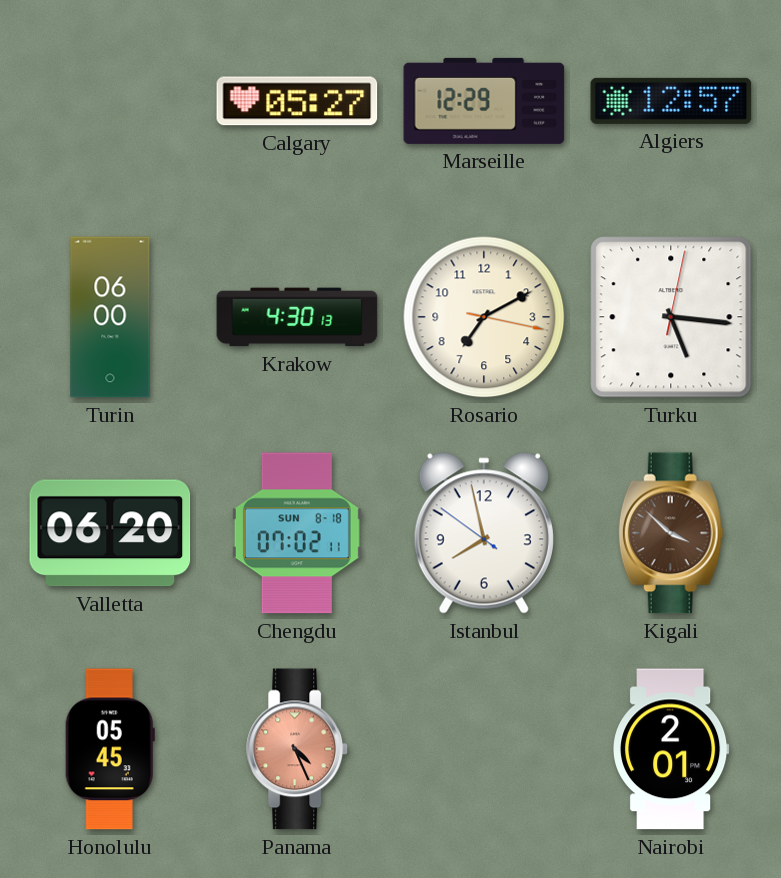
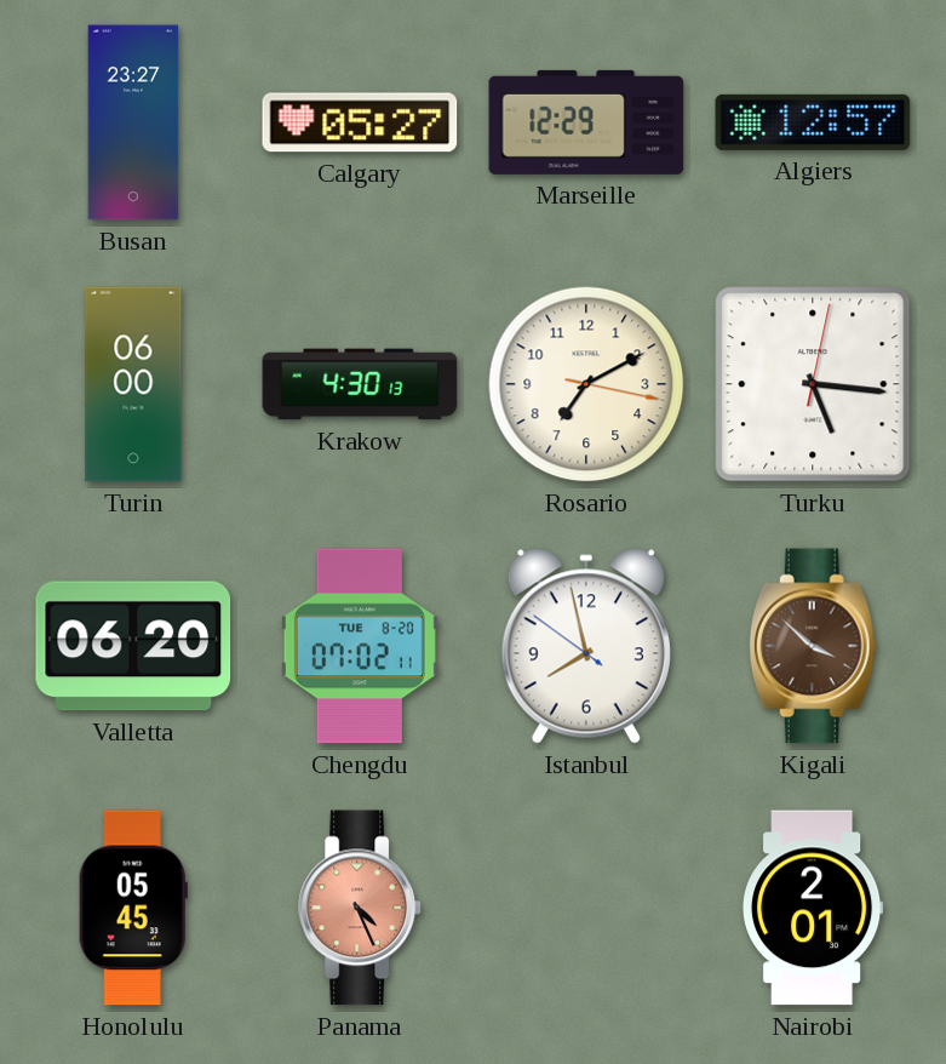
Busan: none -> 23:27
Chengdu date: SUN 8-18 -> TUE 8-20
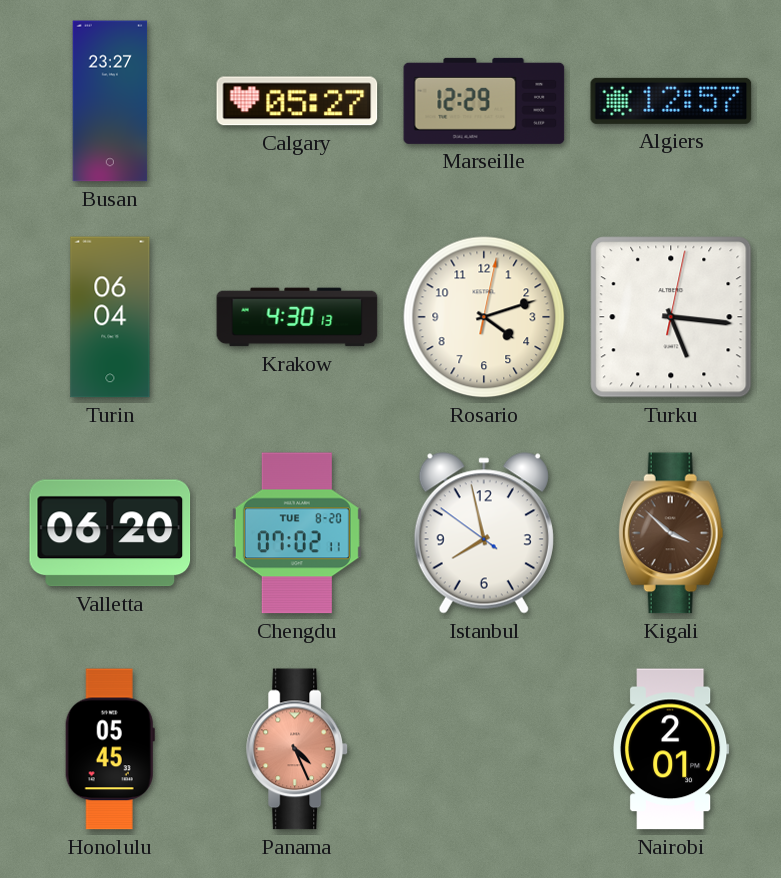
Turin: 06:00 -> 06:04
Rosario: 7:10 -> 4:12
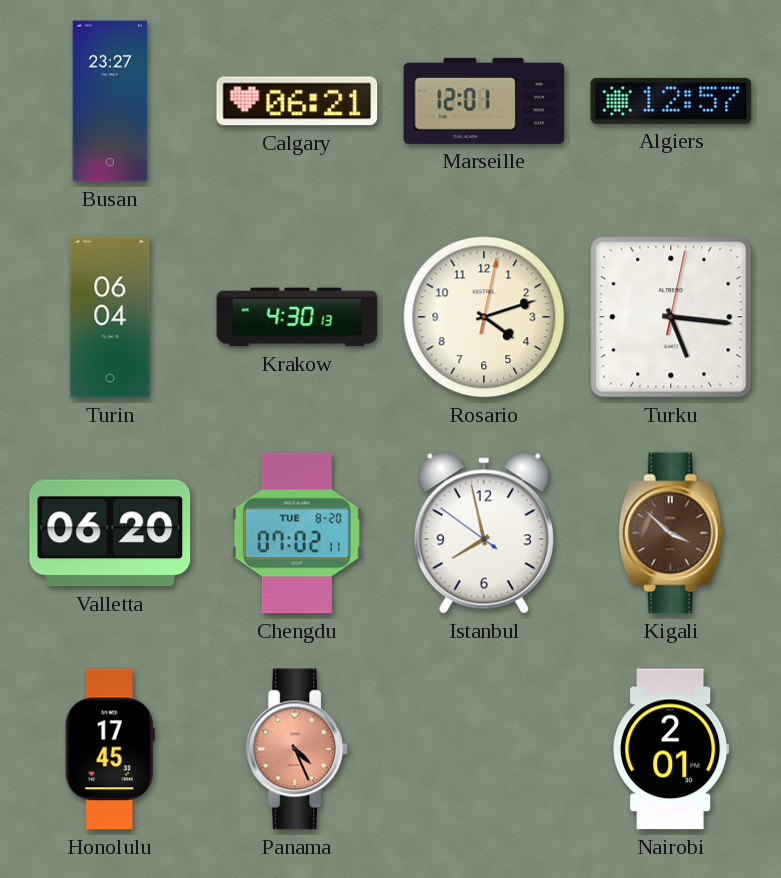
Calgary: 05:27 -> 06:21
Marseille: 12:29 -> 12:01
Honolulu: 05:45 -> 17:45
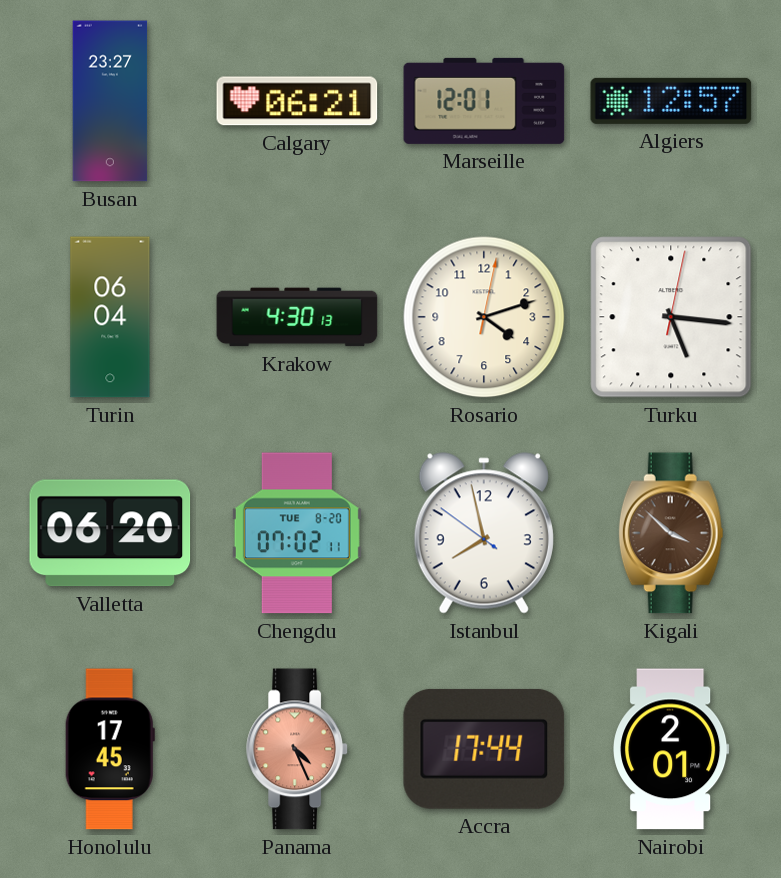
Accra: none -> 17:44
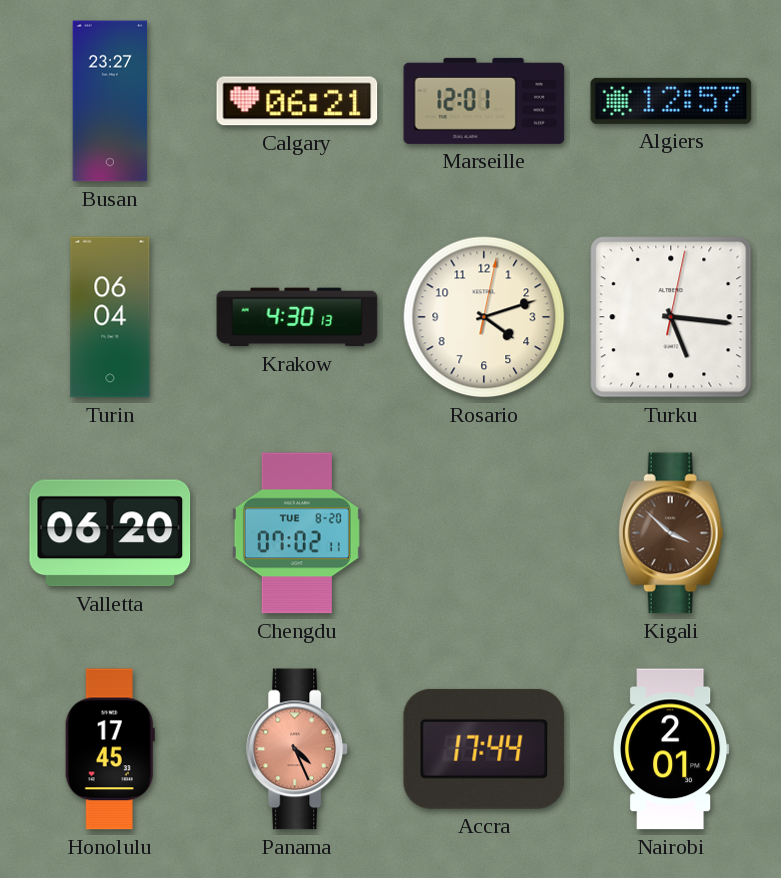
Istanbul: 7:57 -> none
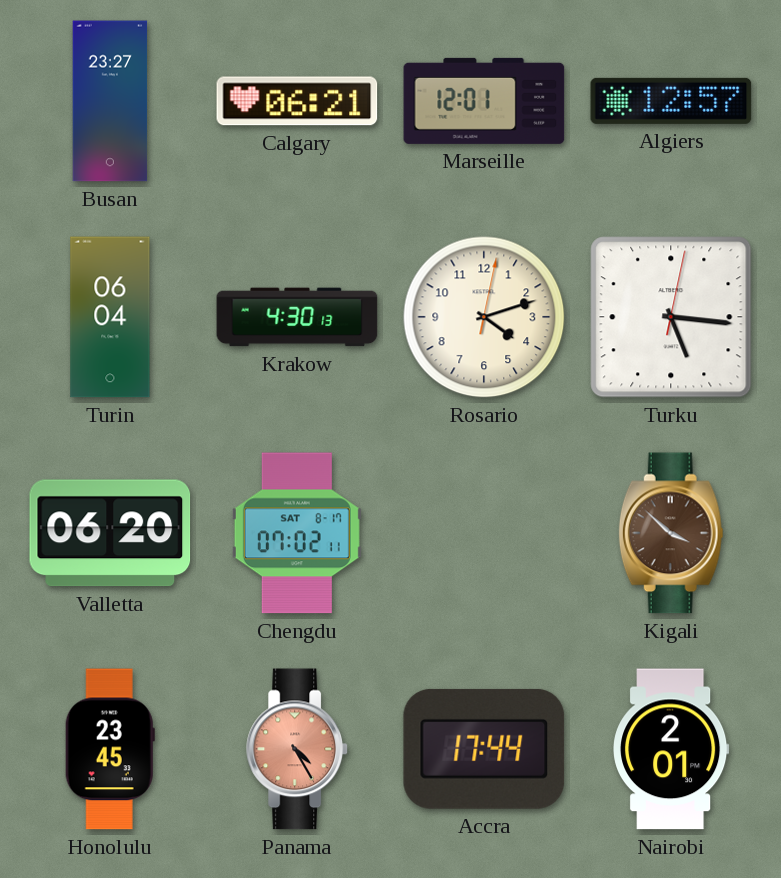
Chengdu date: TUE 8-20 -> SAT 8-17
Honolulu: 17:45 -> 23:45
Panama: 4:26 -> 4:25
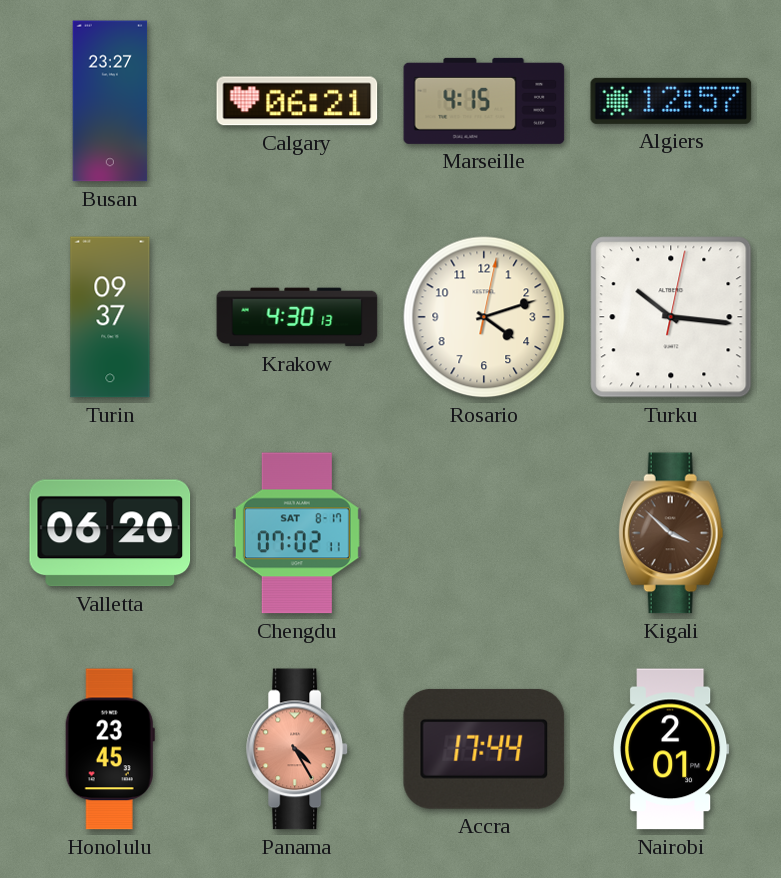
Marseille: 12:01 -> 4:15
Turin: 06:04 -> 09:37
Turku: 5:16 -> 10:16
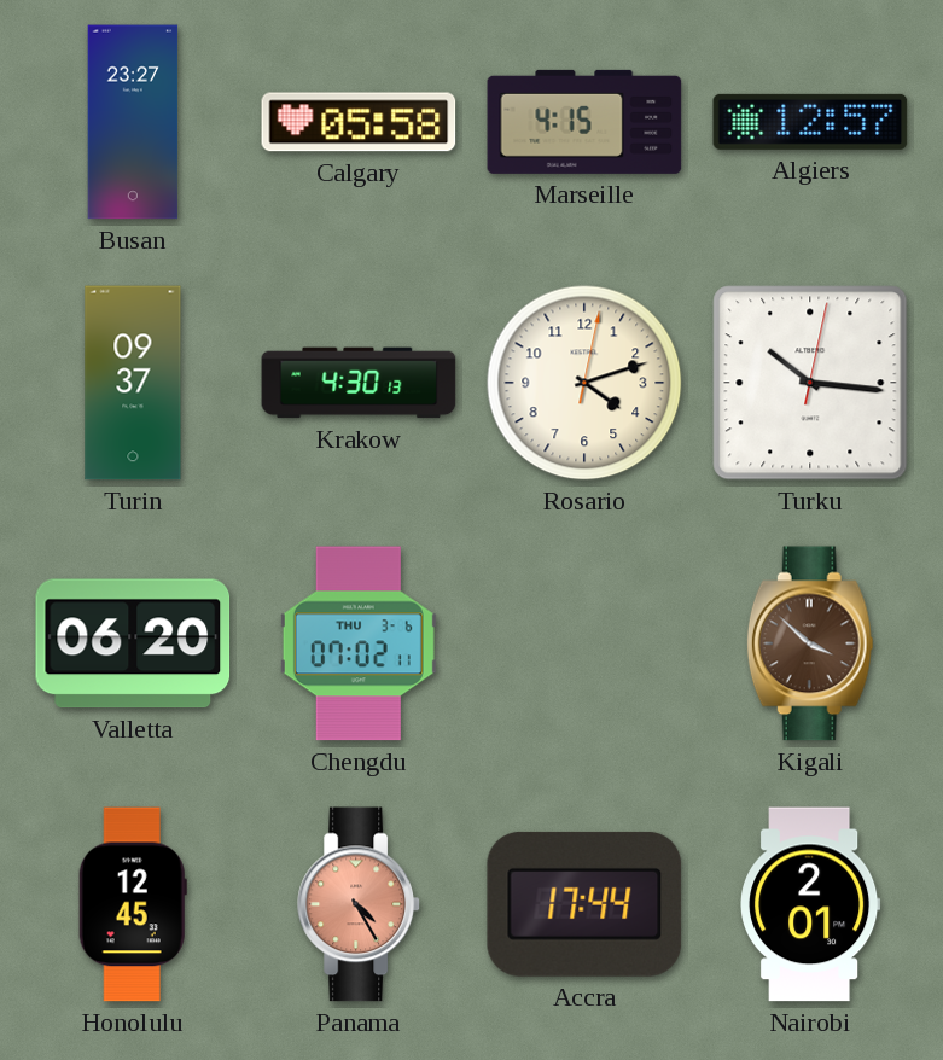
Calgary: 06:21 -> 05:58
Chengdu date: SAT 8-17 -> THU 3-6
Honolulu: 23:45 -> 12:45
